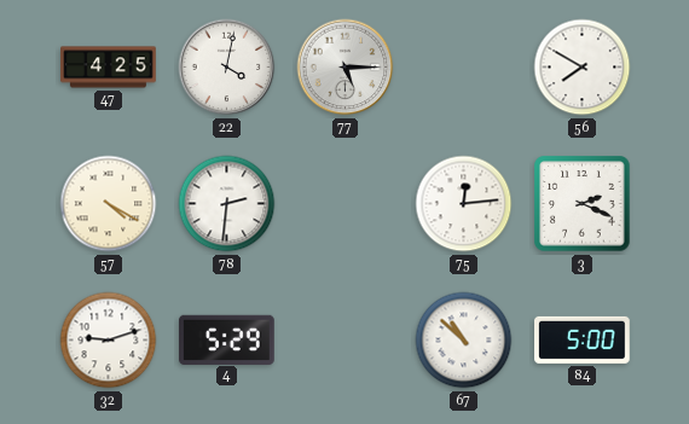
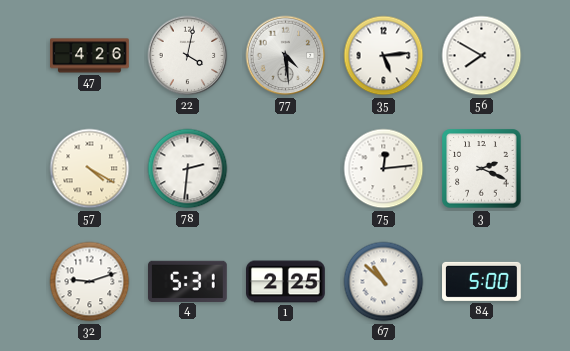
47: 4:25 -> 4:26
77: 5:15 -> 4:29
35: none -> 5:14
4: 5:29 -> 5:31
1: none -> 2:25
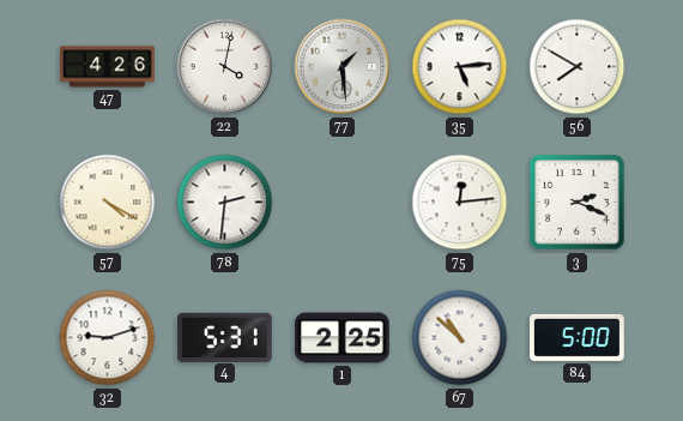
77: 4:29 -> 1:29
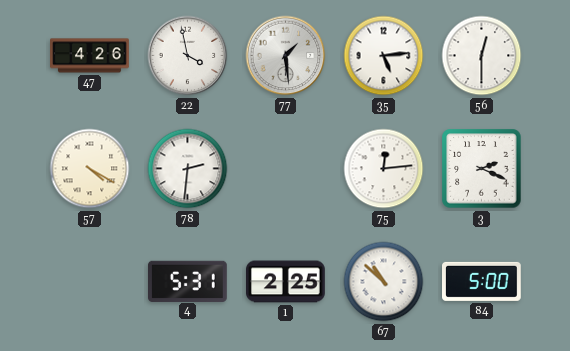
22: 4:02 -> 3:58
56: 7:50 -> 12:30
32: 9:12 -> none
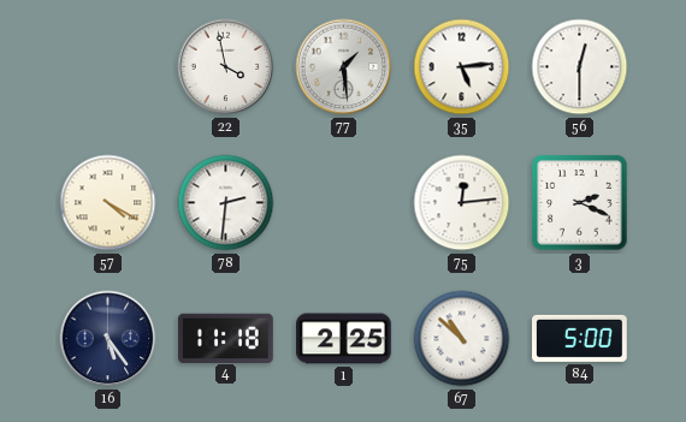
47: 4:26 -> none
16: none -> 5:24
4: 5:31 -> 11:18
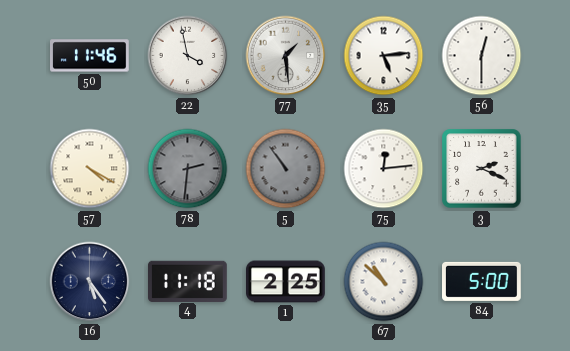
50: none -> 11:46
78 dial: white -> grey
5: none -> 10:54
